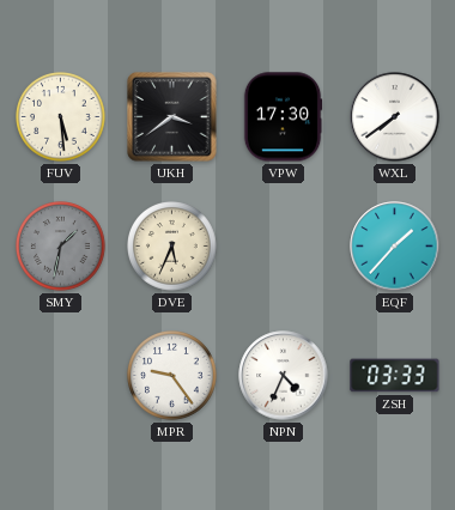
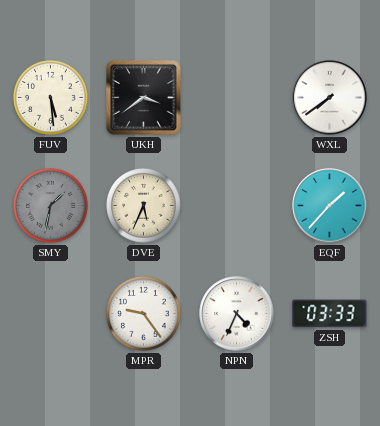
VPW: 17:30 -> none
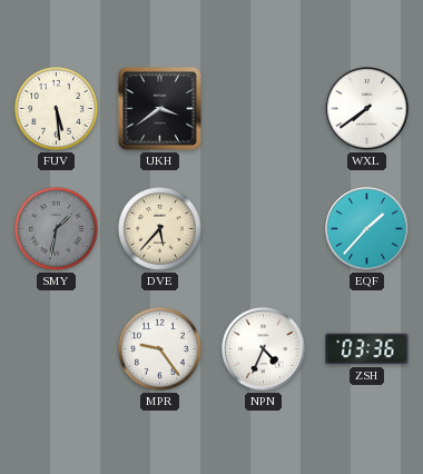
DVE: 5:34 -> 5:37
ZSH: 03:33 -> 03:36
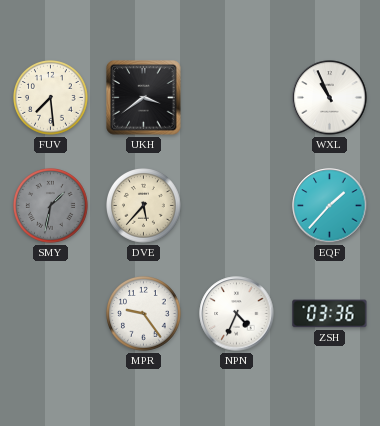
FUV: 5:29 -> 7:29
WXL: 7:39 -> 10:56
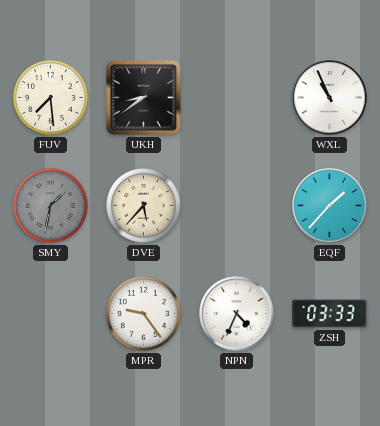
UKH: 3:39 -> 8:39
ZSH: 03:36 -> 03:33
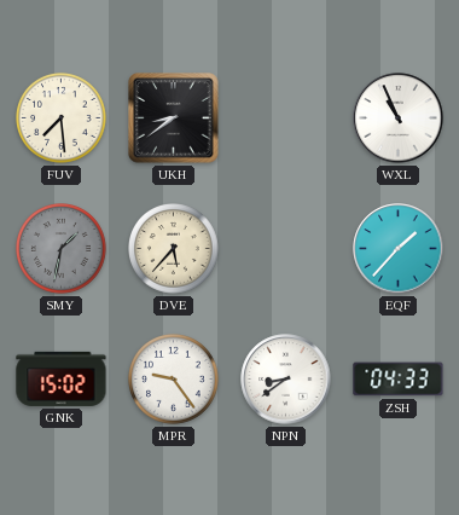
GNK: none -> 15:02
NPN: 4:34 -> 8:39
ZSH: 03:33 -> 04:33
